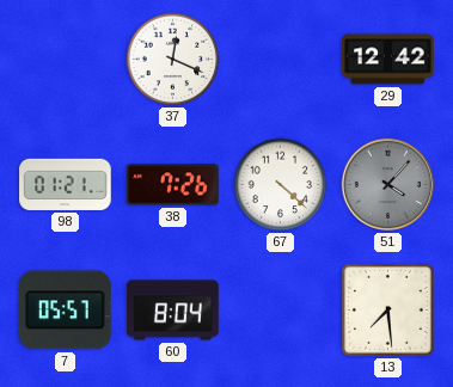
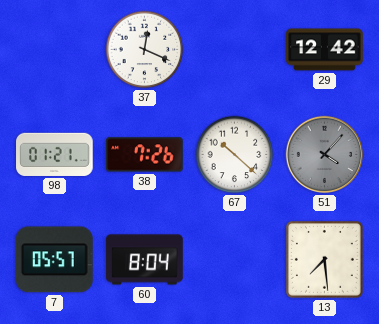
67: 4:22 -> 10:22
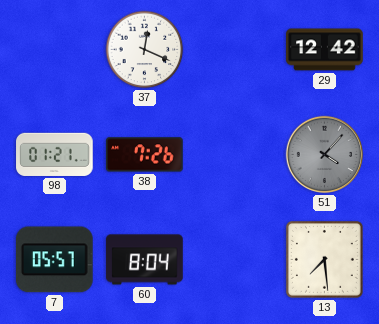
67: 10:22 -> none
